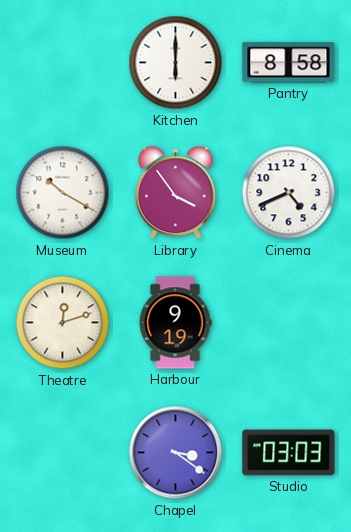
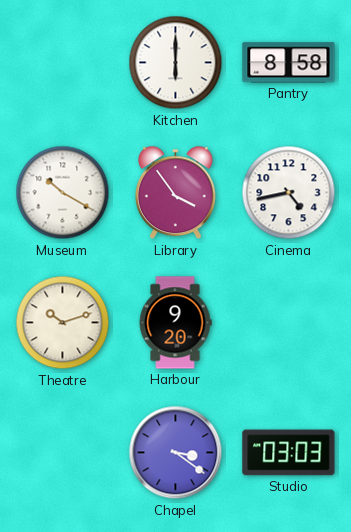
Cinema: 4:41 -> 4:43
Theatre: 12:12 -> 10:12
Harbour: 9:19 -> 9:20
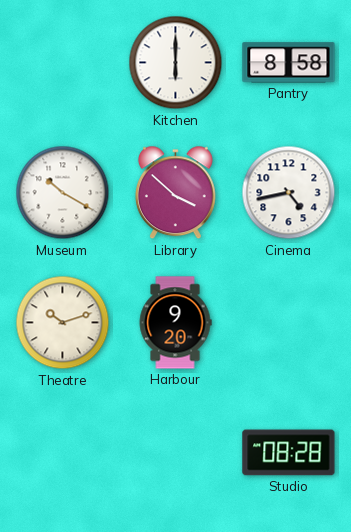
Library: 3:54 -> 3:52
Chapel: 3:21 -> none
Studio: 03:03 -> 08:28
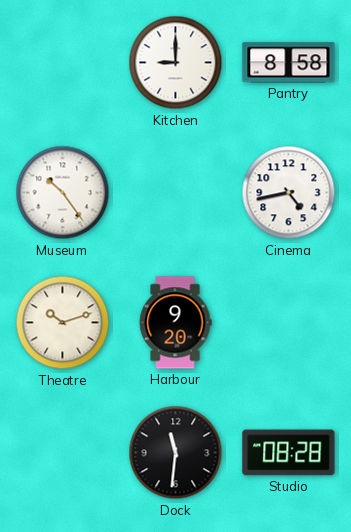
Kitchen: 6:00 -> 9:00
Museum: 10:20 -> 10:24
Library: 3:52 -> none
Dock: none -> 11:31
